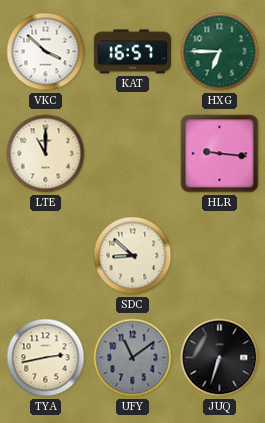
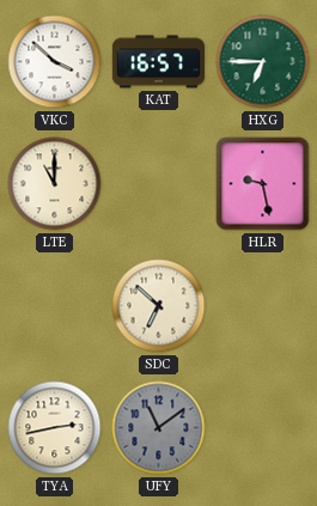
HLR: 9:16 -> 9:28
SDC: 8:52 -> 6:52
JUQ: 6:33 -> none
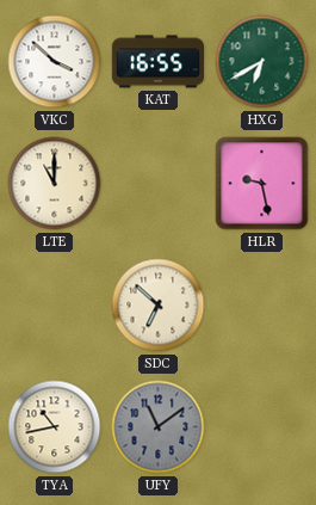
KAT: 16:57 -> 16:55
HXG: 6:45 -> 6:40
TYA: 2:43 -> 10:43
